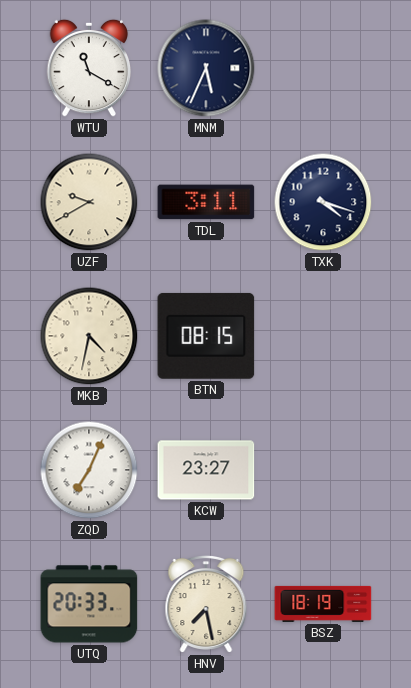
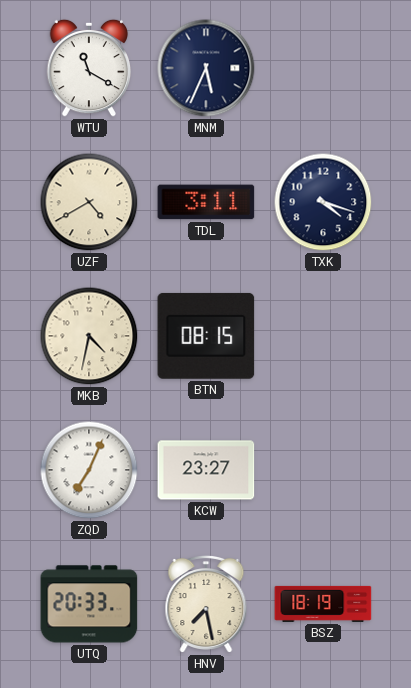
UZF: 9:40 -> 4:40
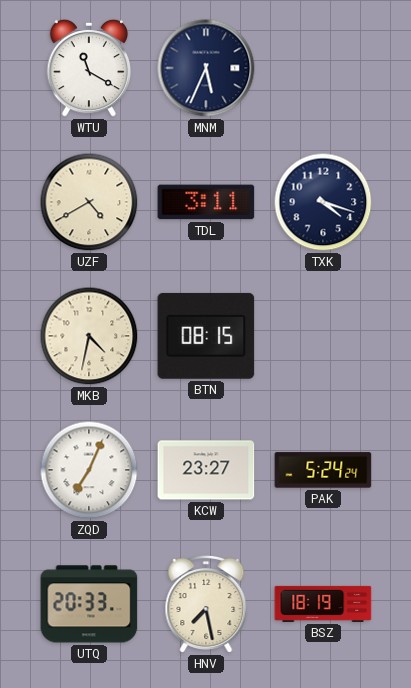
PAK: none -> 5:24
